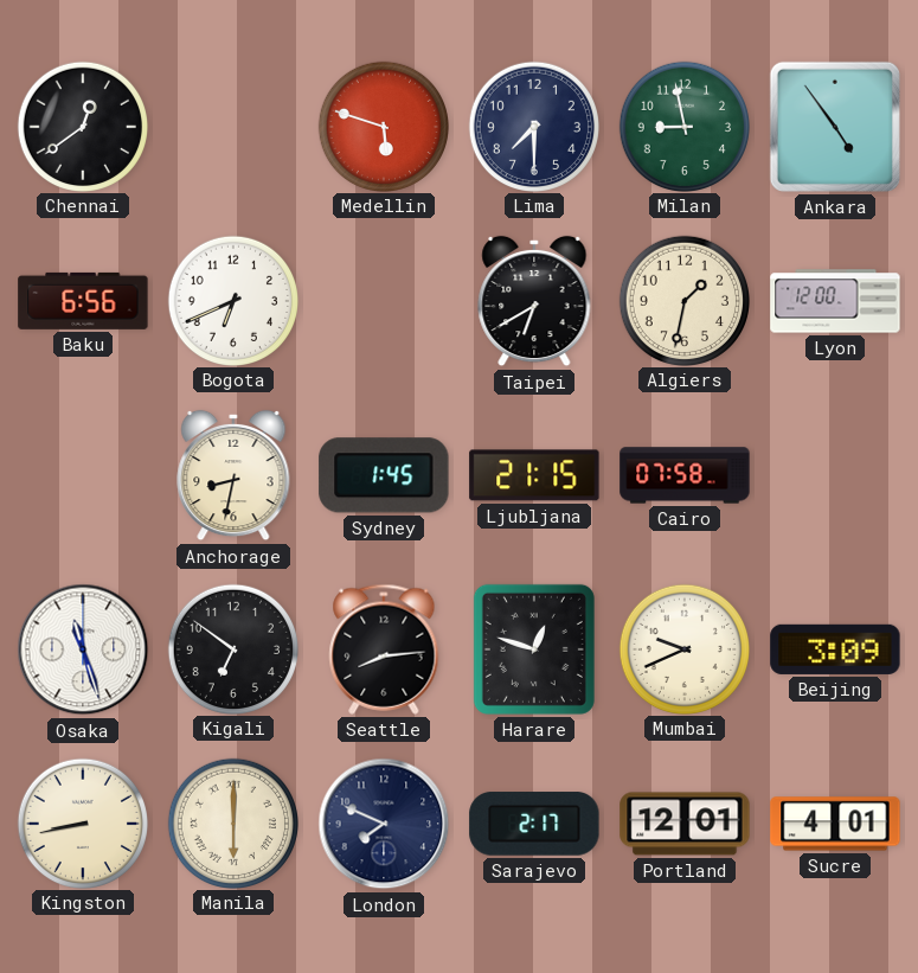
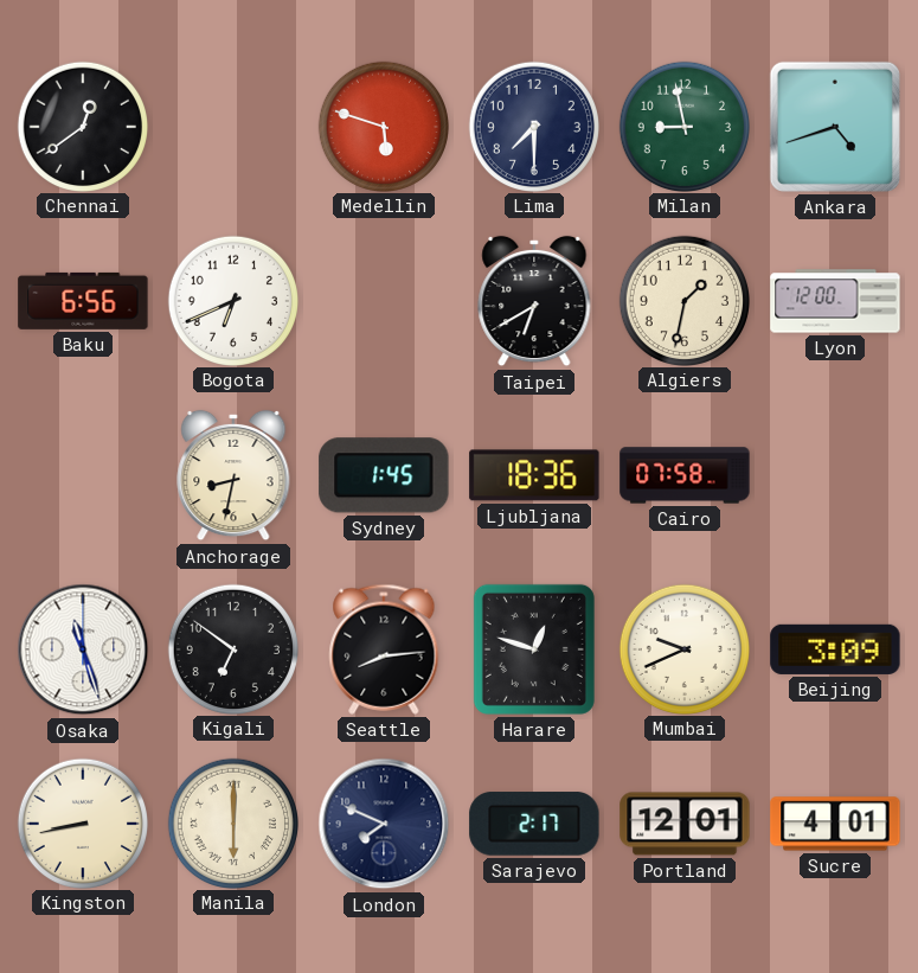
Ankara: 4:54 -> 4:42
Ljubljana: 21:15 -> 18:36
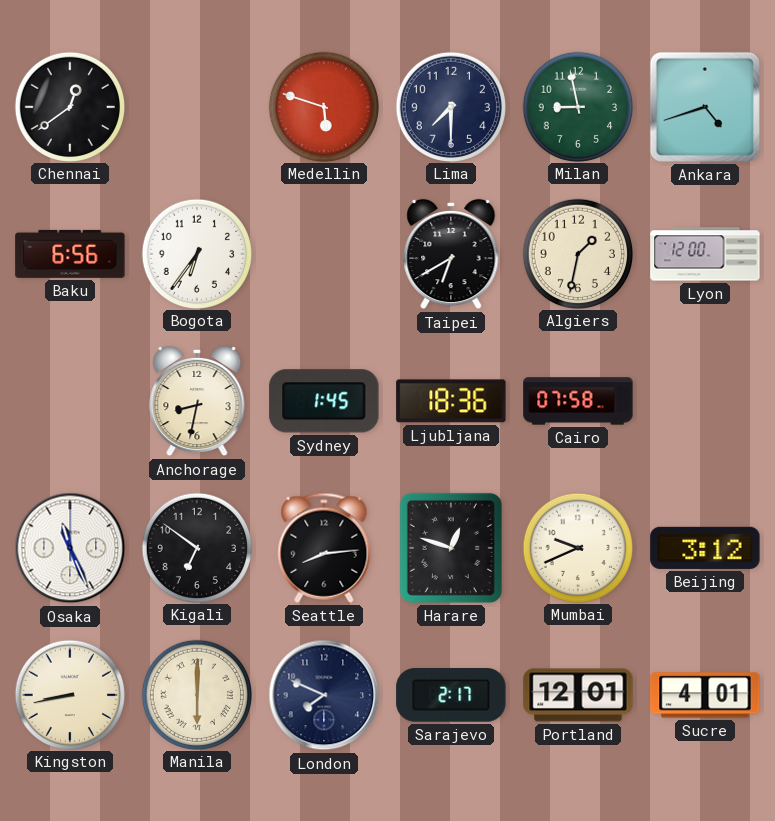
Bogota: 6:41 -> 6:36
Osaka: 11:27 -> 11:26
Beijing: 3:09 -> 3:12
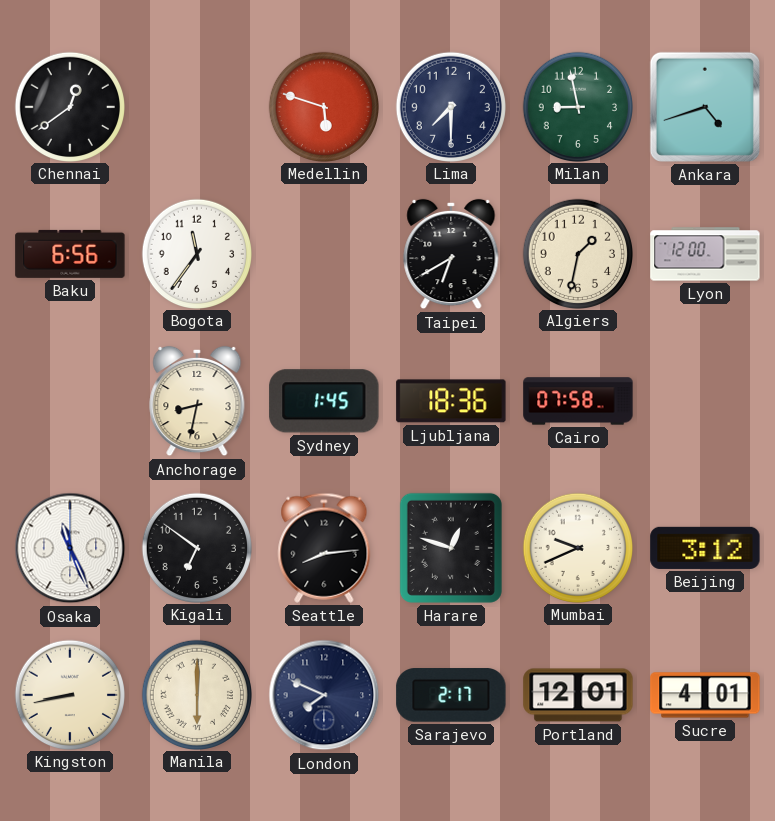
Bogota: 6:36 -> 11:36
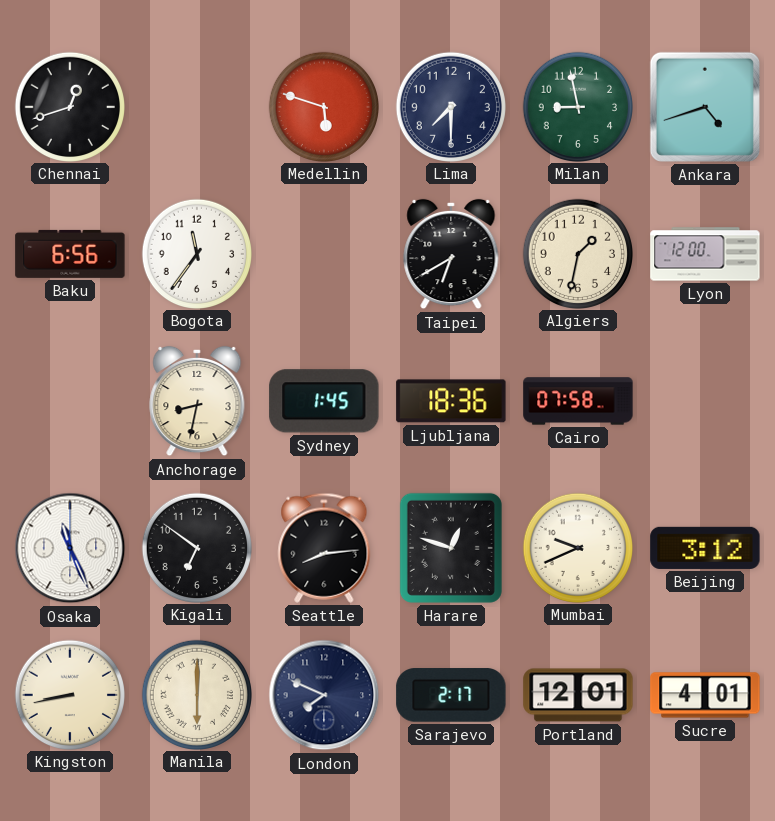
Chennai: 12:39 -> 12:42
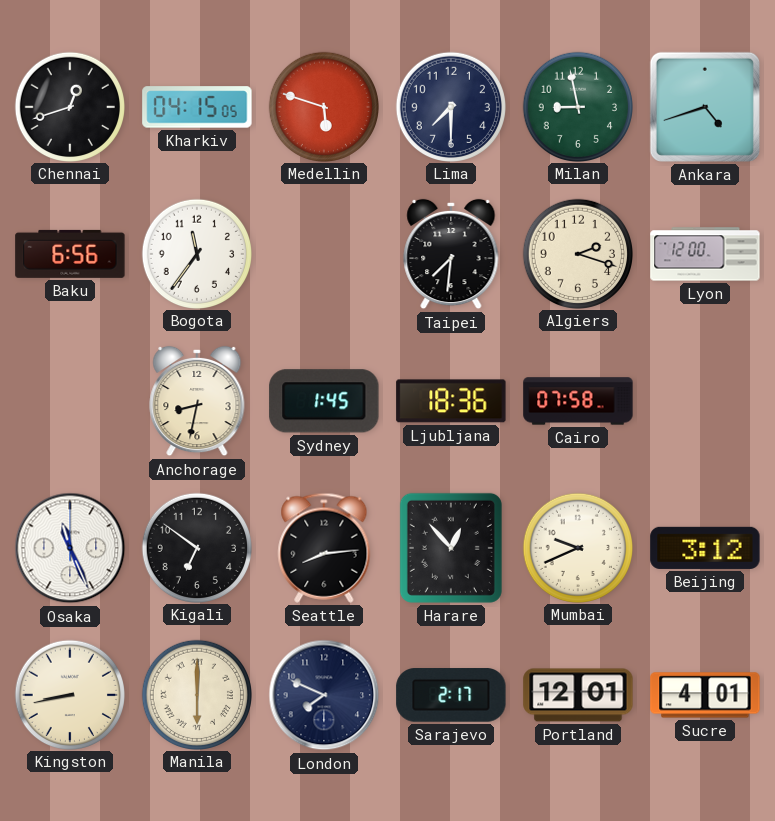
Kharkiv: none -> 04:15
Taipei: 6:40 -> 7:31
Algiers: 1:32 -> 2:18
Harare: 12:48 -> 12:53
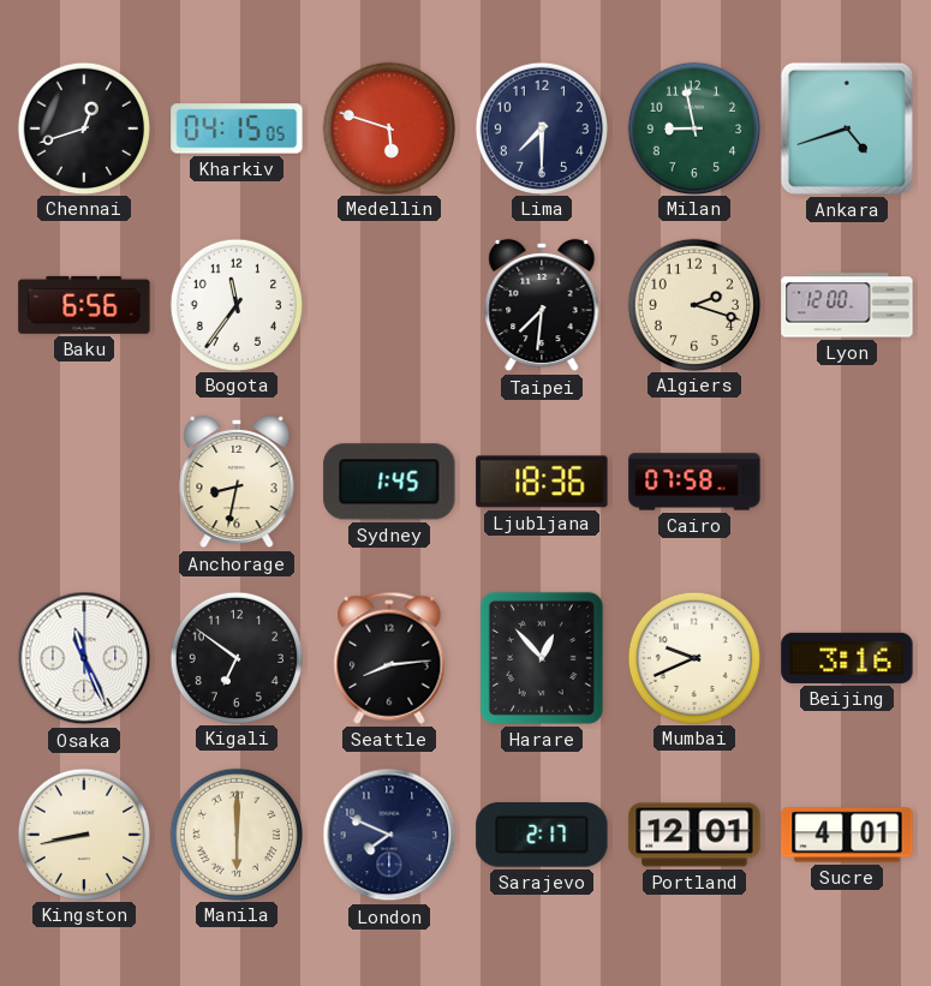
Beijing: 3:12 -> 3:16
